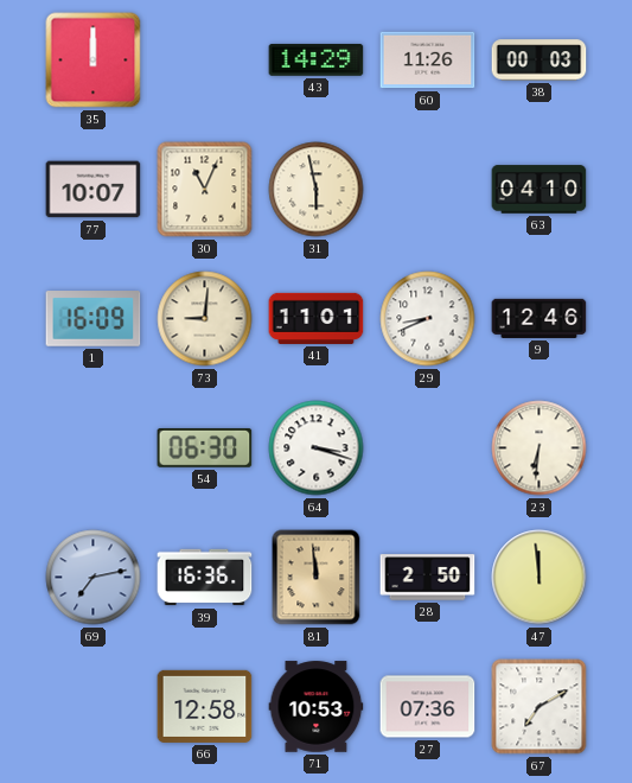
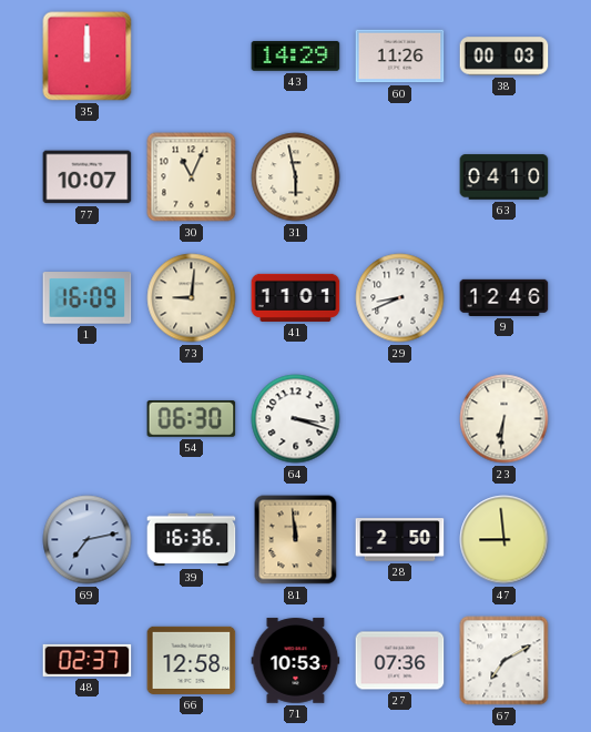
47: 11:59 -> 8:59
48: none -> 02:37
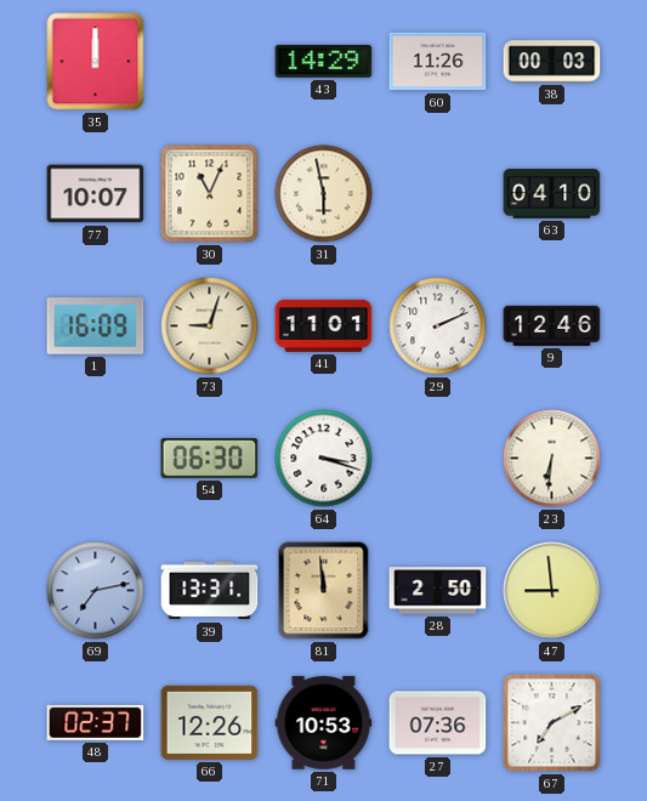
73: 9:01 -> 9:03
29: 8:41 -> 2:11
39: 16:36 -> 13:31
66: 12:58 -> 12:26
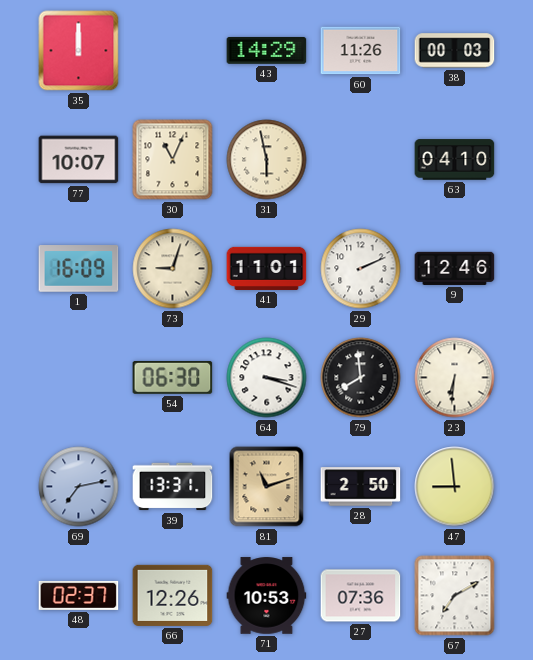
79: none -> 7:59
81: 11:59 -> 11:12
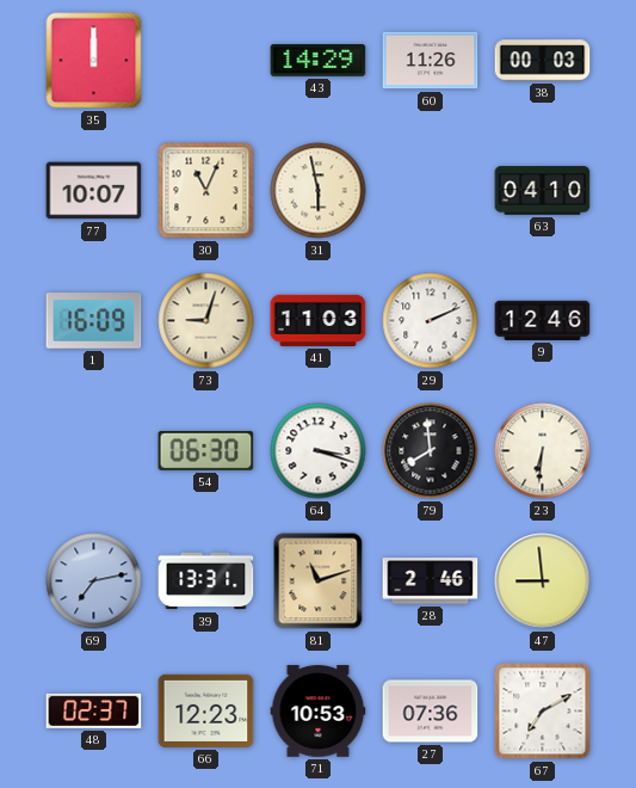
41: 11:01 -> 11:03
28: 2:50 -> 2:46
66: 12:26 -> 12:23
